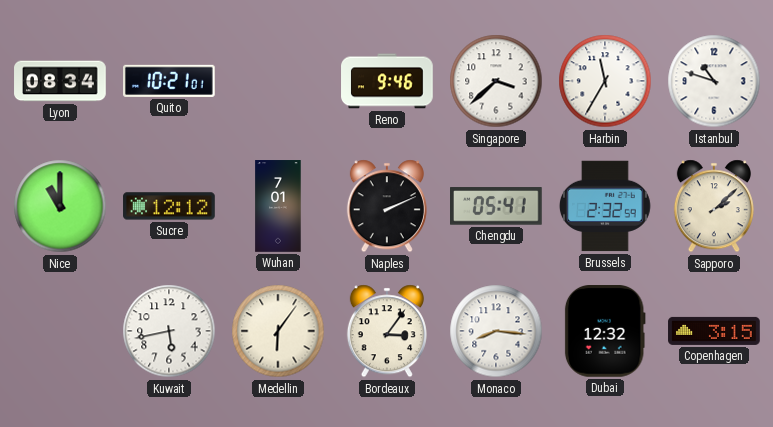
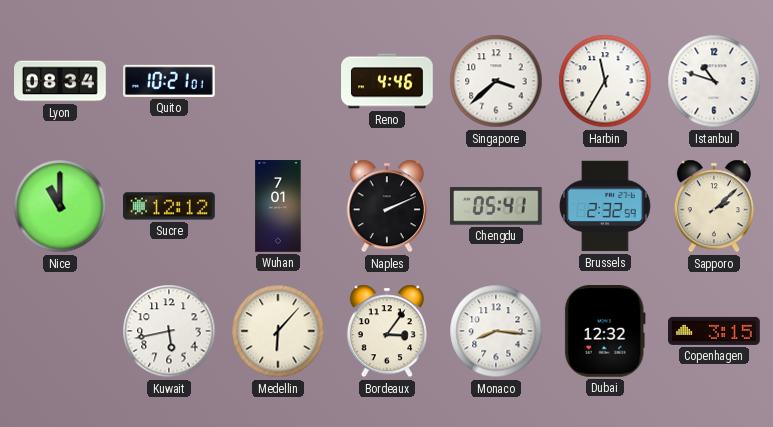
Reno: 9:46 -> 4:46
Medellin: 6:06 -> 6:07
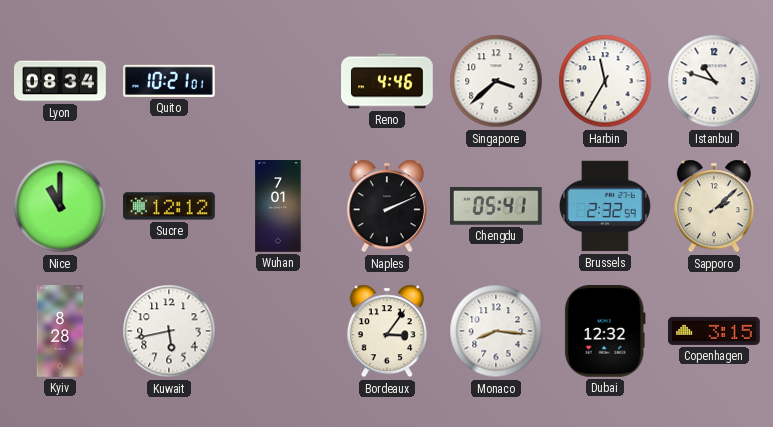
Kyiv: none -> 8:28
Medellin: 6:07 -> none
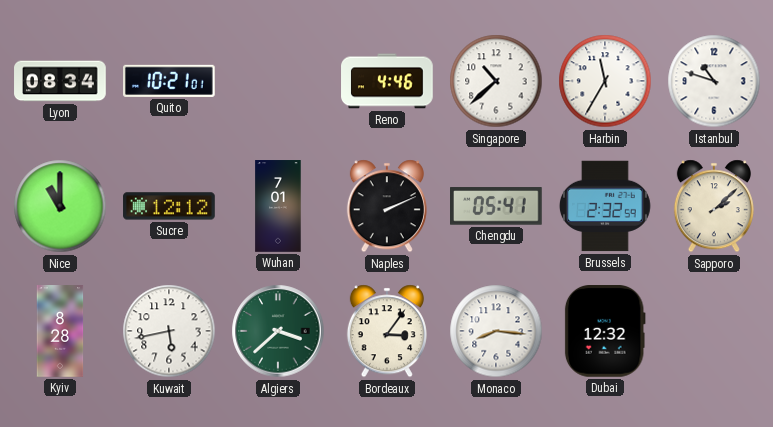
Singapore: 3:38 -> 10:38
Algiers: none -> 3:38
Copenhagen: 3:15 -> none
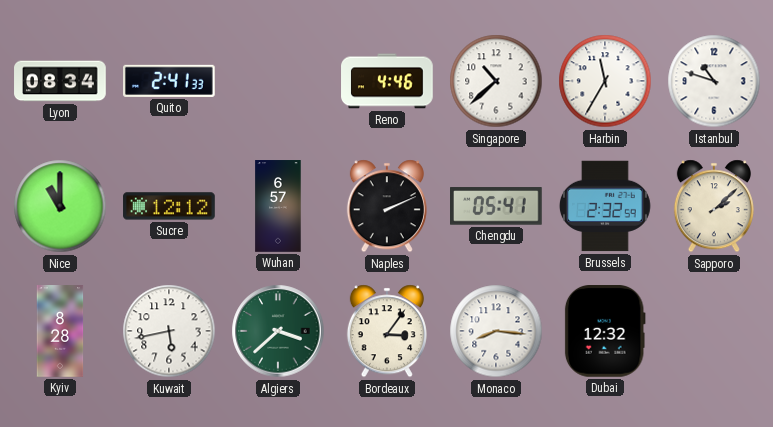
Quito: 10:21 -> 2:41
Wuhan: 7:01 -> 6:57
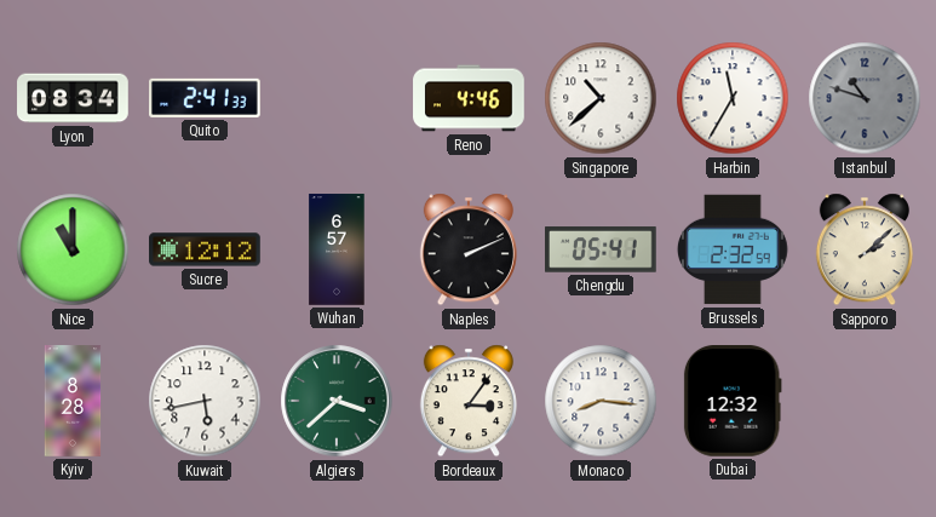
Istanbul dial: white -> grey
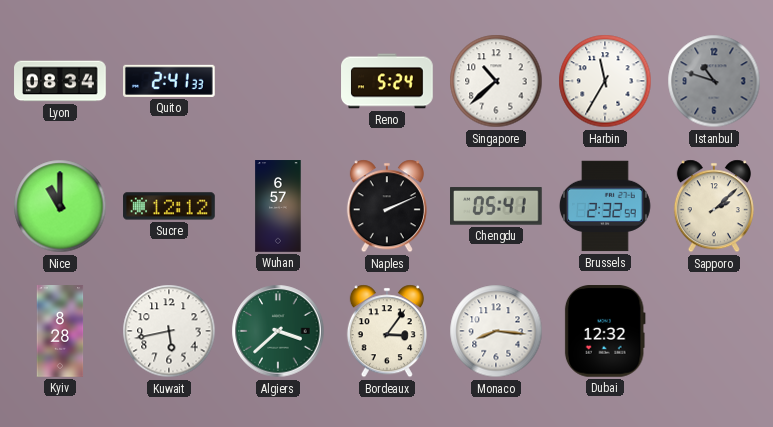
Reno: 4:46 -> 5:24
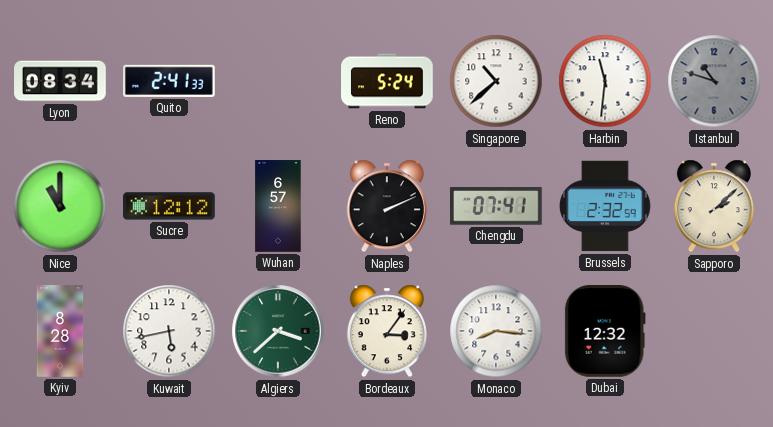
Harbin: 11:35 -> 11:31
Chengdu: 05:41 -> 07:41
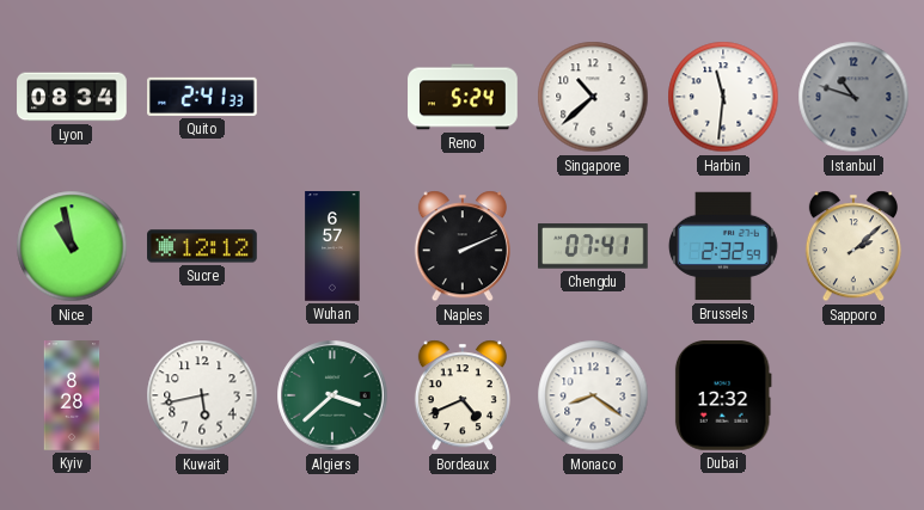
Nice: 11:00 -> 10:58
Bordeaux: 3:06 -> 4:41
Monaco: 8:16 -> 8:21
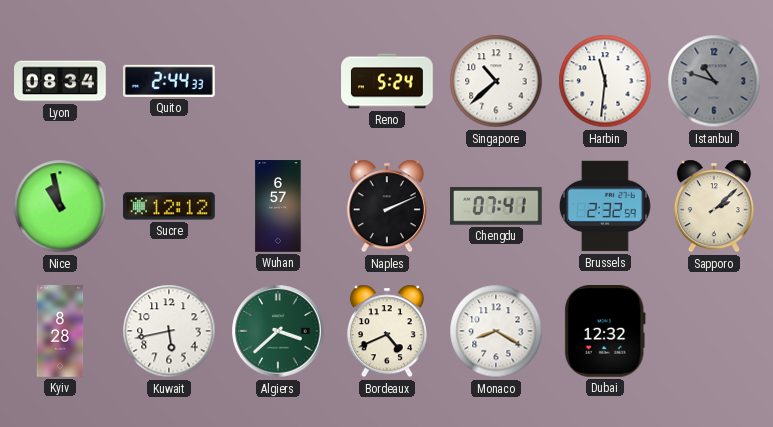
Quito: 2:41 -> 2:44
Monaco: 8:21 -> 8:20
